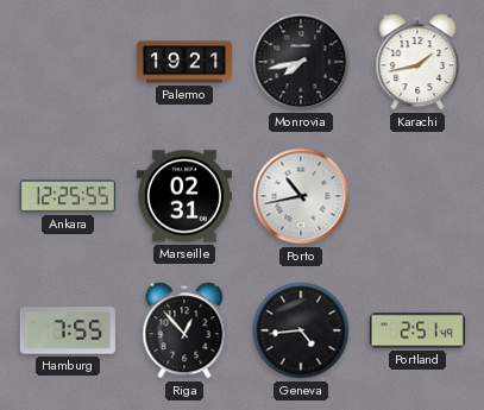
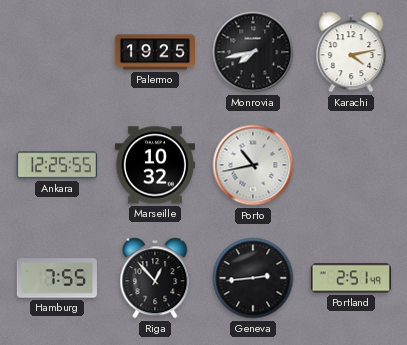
Palermo: 19:21 -> 19:25
Karachi: 1:43 -> 4:13
Marseille: 02:31 -> 10:32
Geneva: 4:44 -> 2:44
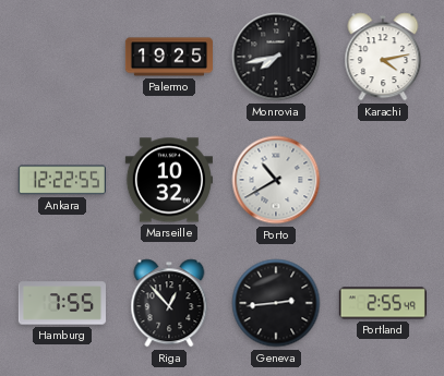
Ankara: 12:25 -> 12:22
Porto: 10:43 -> 10:40
Portland: 2:51 -> 2:55
